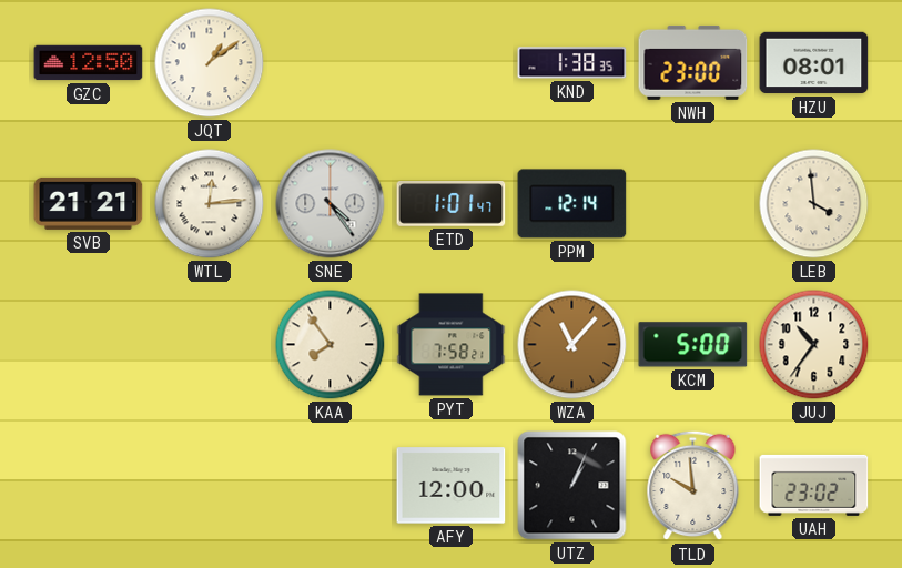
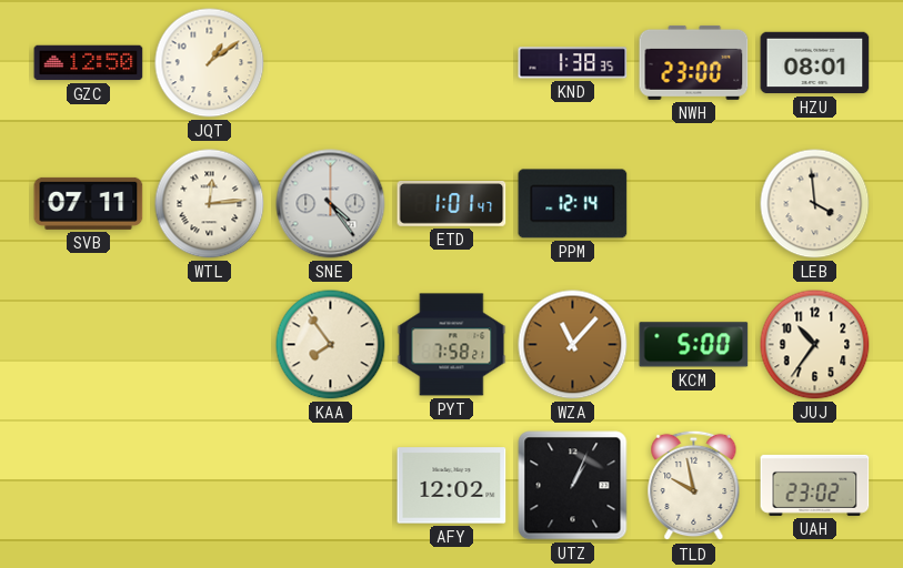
SVB: 21:21 -> 07:11
AFY: 12:00 -> 12:02
TLD: 9:59 -> 9:58
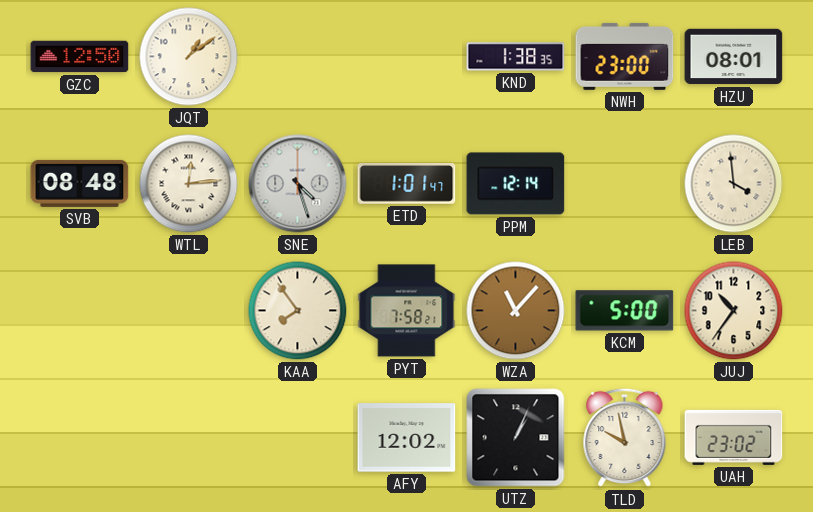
SVB: 07:11 -> 08:48
SNE: 4:24 -> 4:27
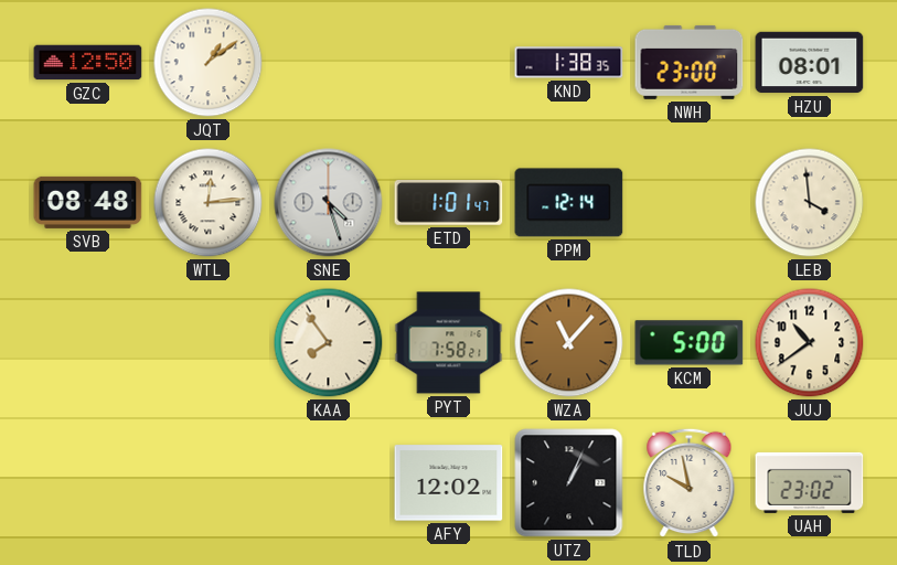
JUJ: 10:36 -> 10:39
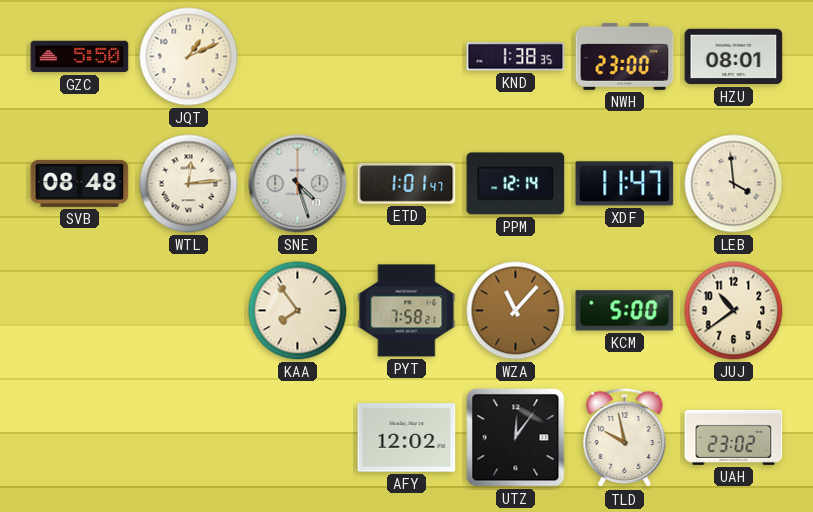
GZC: 12:50 -> 5:50
JQT: 1:09 -> 1:11
XDF: none -> 11:47
UTZ: 1:04 -> 12:06
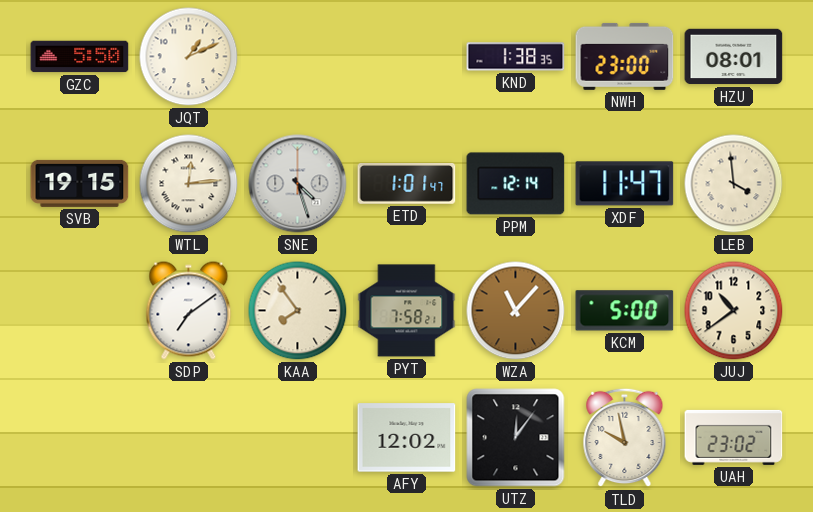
SVB: 08:48 -> 19:15
SDP: none -> 7:09
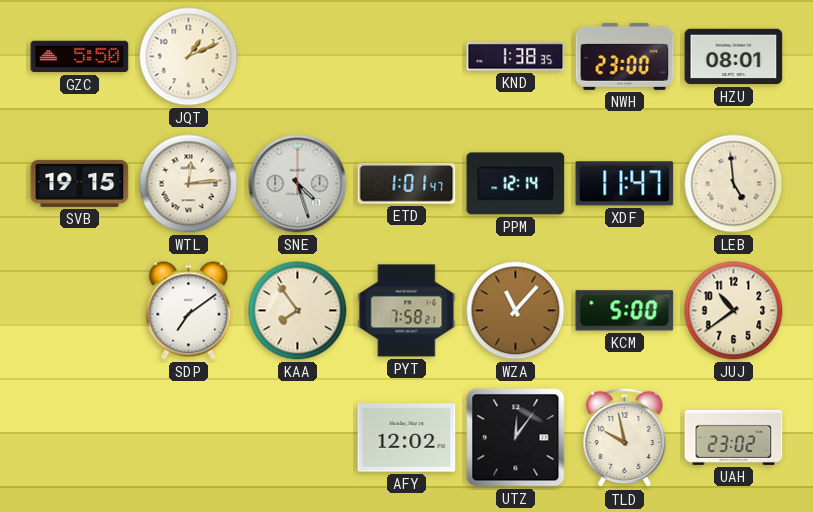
LEB: 3:59 -> 4:59
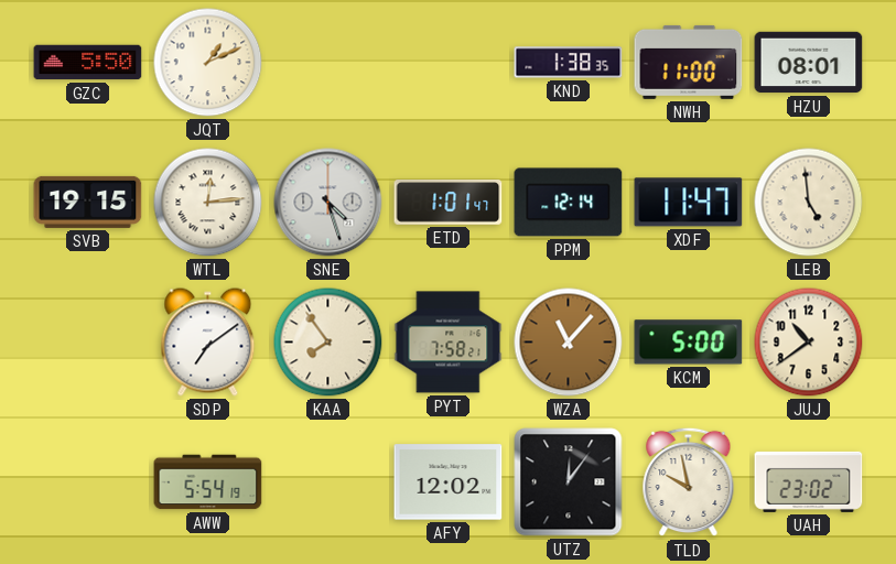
NWH: 23:00 -> 11:00
AWW: none -> 5:54
